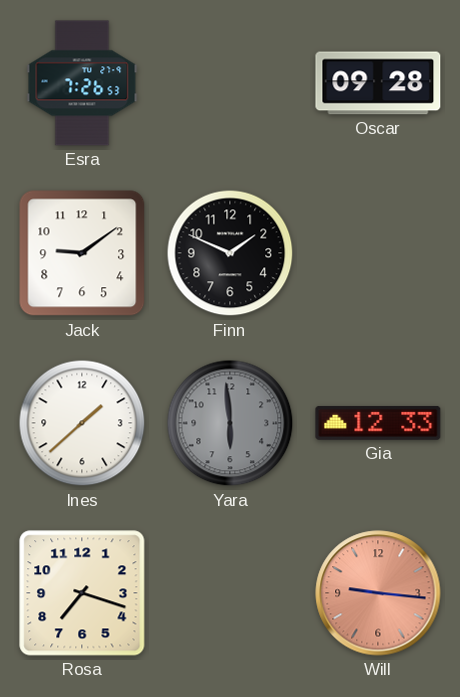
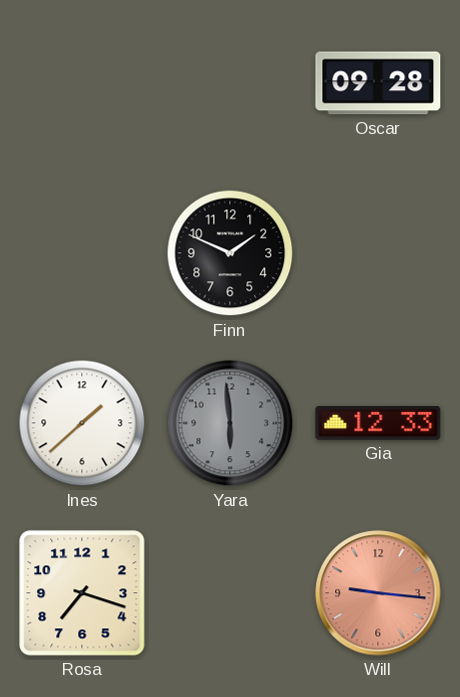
Esra: 7:26 -> none
Jack: 9:09 -> none
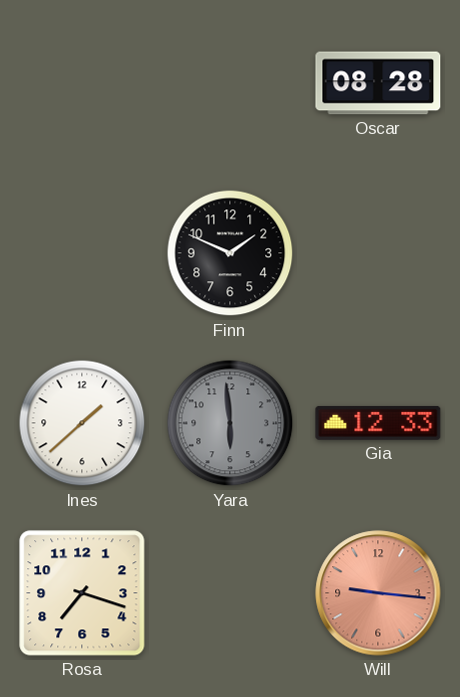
Oscar: 09:28 -> 08:28
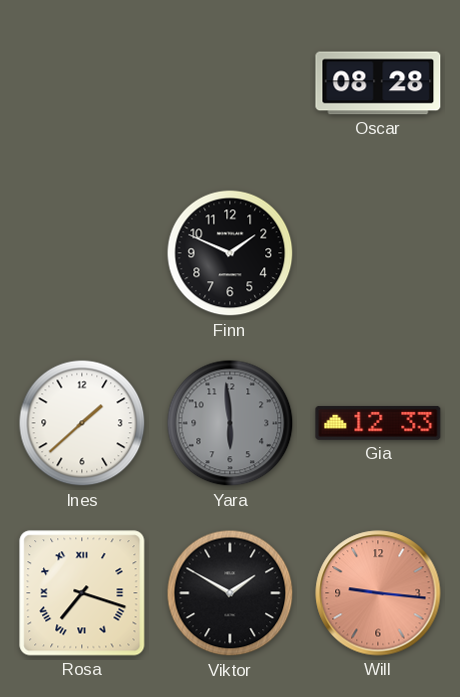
Rosa numerals: Arabic -> Roman
Viktor: none -> 1:50
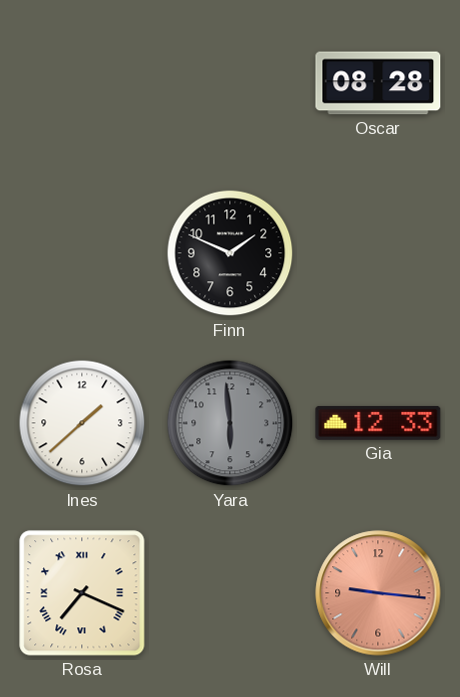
Rosa: 7:18 -> 7:19
Viktor: 1:50 -> none
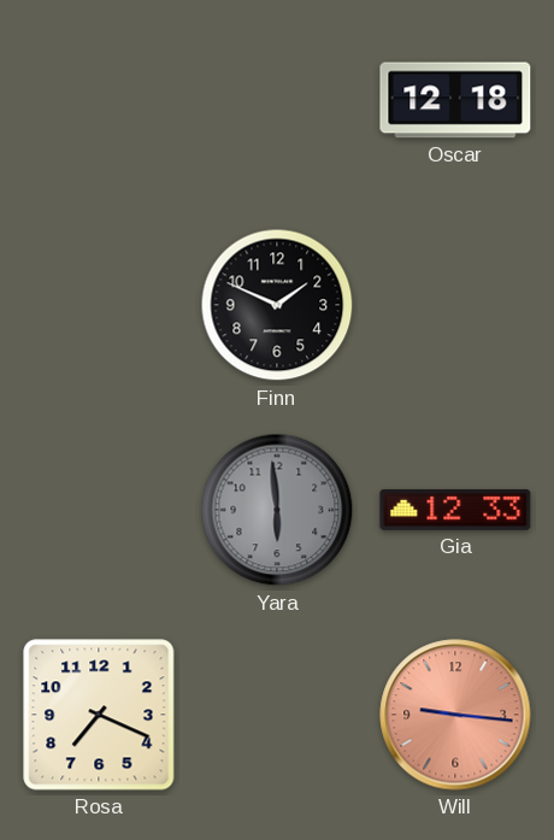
Oscar: 08:28 -> 12:18
Ines: 1:38 -> none
Rosa numerals: Roman -> Arabic
